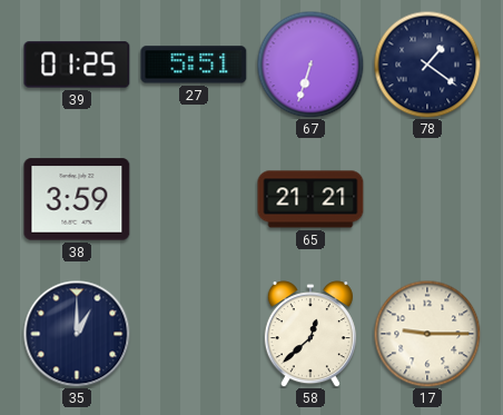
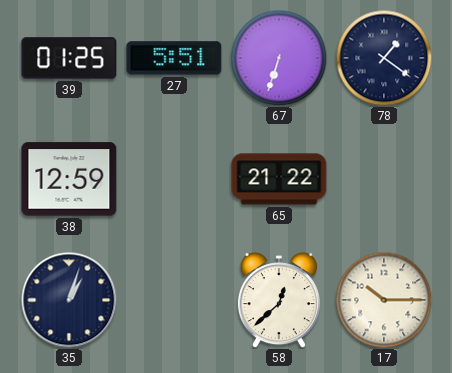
38: 3:59 -> 12:59
65: 21:21 -> 21:22
35: 1:00 -> 1:03
17: 9:15 -> 10:15
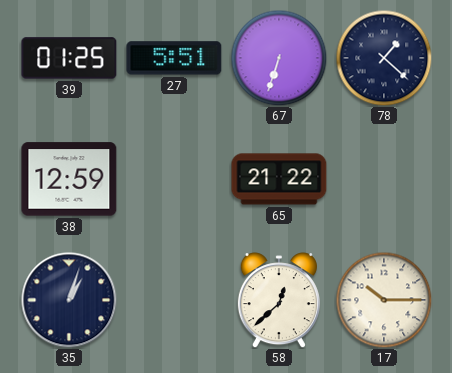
78: 1:21 -> 1:22
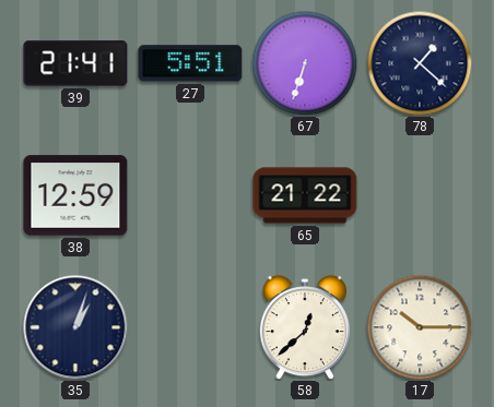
39: 01:25 -> 21:41
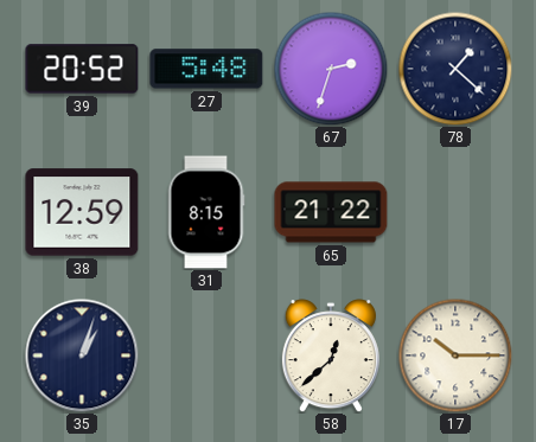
39: 21:41 -> 20:52
27: 5:51 -> 5:48
67: 6:33 -> 2:33
31: none -> 8:15
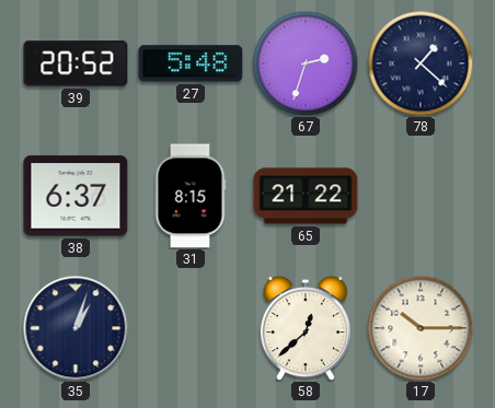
38: 12:59 -> 6:37
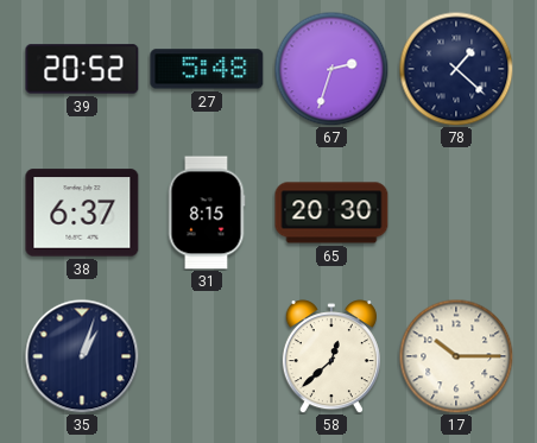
65: 21:22 -> 20:30
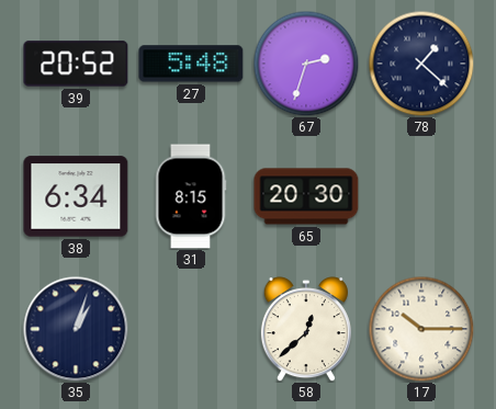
38: 6:37 -> 6:34
